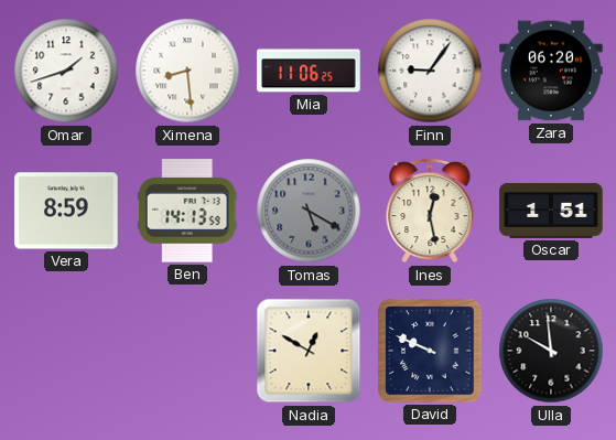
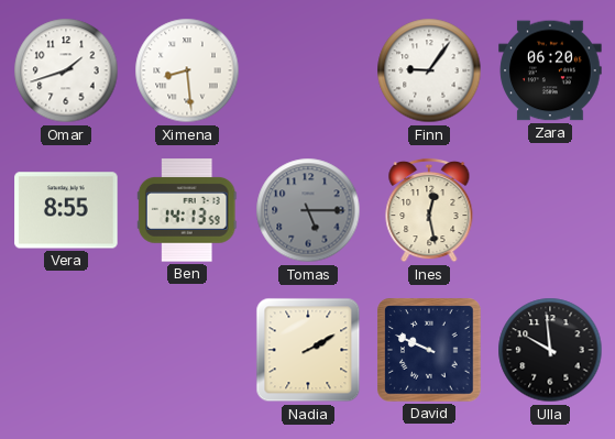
Mia: 11:06 -> none
Vera: 8:59 -> 8:55
Tomas: 5:20 -> 5:15
Oscar: 1:51 -> none
Nadia: 12:50 -> 2:10
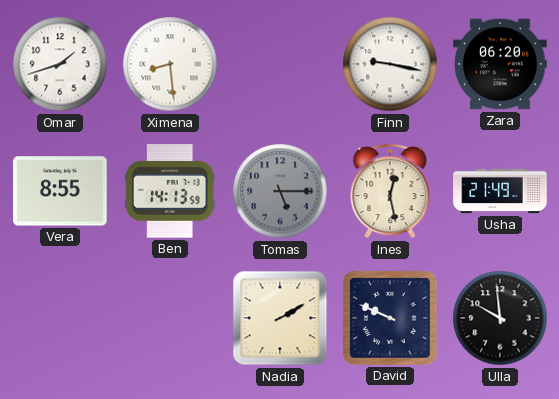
Finn: 9:06 -> 9:17
Usha: none -> 21:49
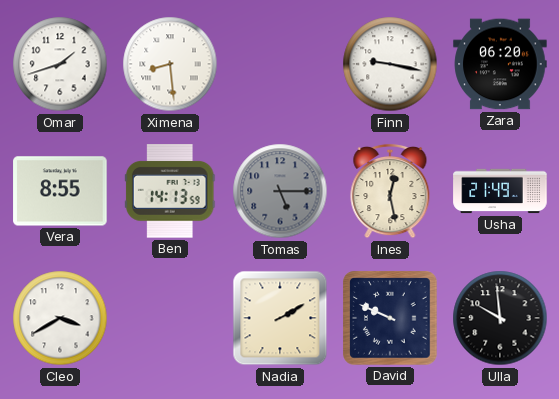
Cleo: none -> 3:40
